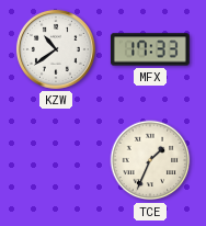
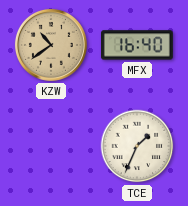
KZW dial: white -> champagne
MFX: 17:33 -> 16:40
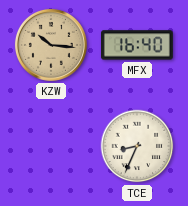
KZW: 10:39 -> 10:16
TCE: 1:34 -> 8:34
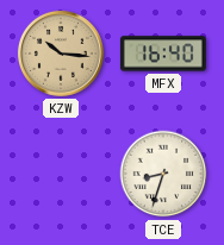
TCE: 8:34 -> 8:33
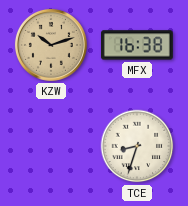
KZW: 10:16 -> 10:12
MFX: 16:40 -> 16:38
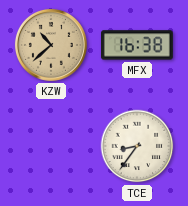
KZW: 10:12 -> 10:38
TCE: 8:33 -> 8:36
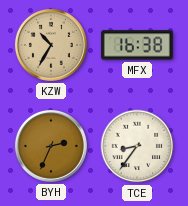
KZW: 10:38 -> 10:35
BYH: none -> 2:34
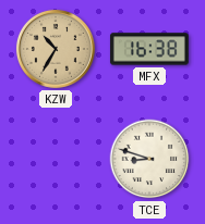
BYH: 2:34 -> none
TCE: 8:36 -> 8:48
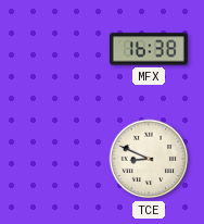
KZW: 10:35 -> none
TCE: 8:48 -> 8:49
